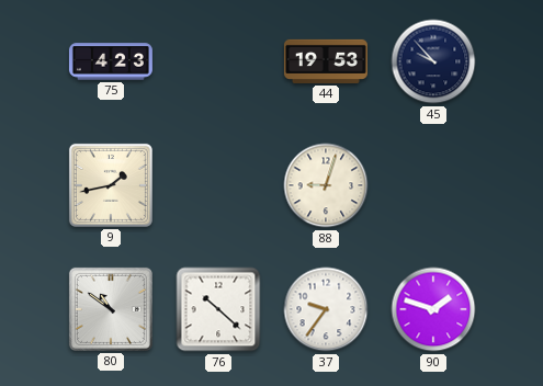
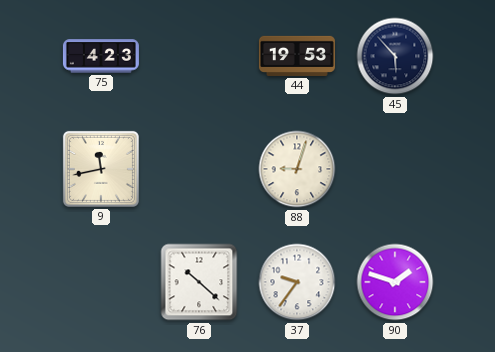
45: 9:53 -> 5:53
9: 1:43 -> 11:43
80: 10:51 -> none
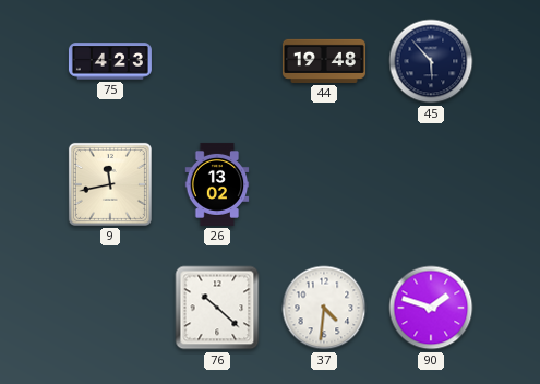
44: 19:53 -> 19:48
26: none -> 13:02
88: 9:03 -> none
37: 9:36 -> 4:31
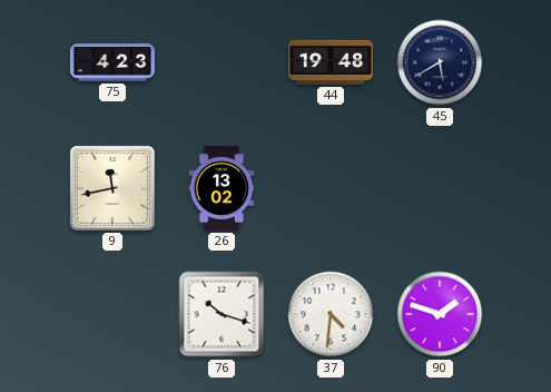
45: 5:53 -> 5:40
76: 10:22 -> 10:18
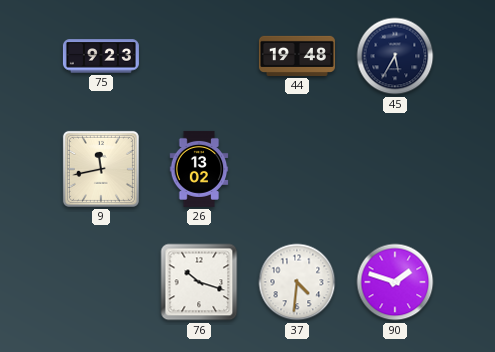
75: 4:23 -> 9:23
45: 5:40 -> 5:35
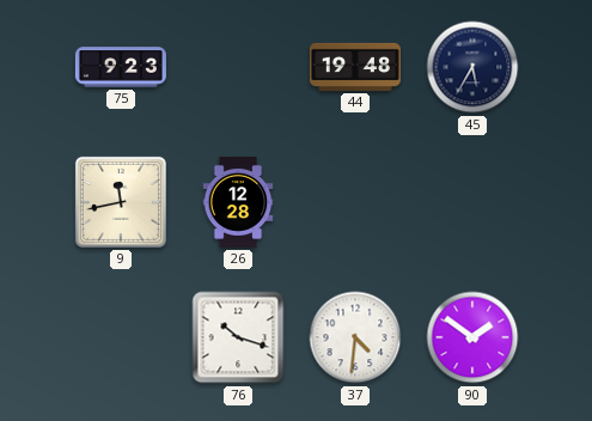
26: 13:02 -> 12:28
90: 1:48 -> 1:51
